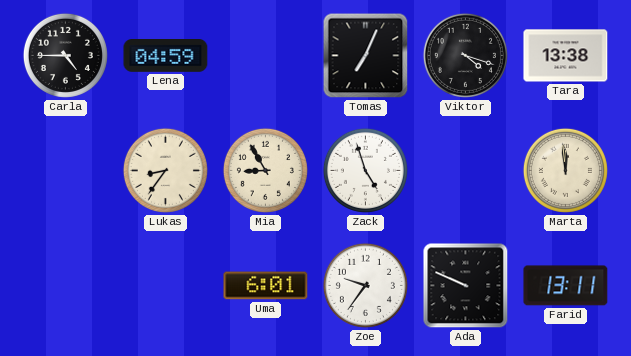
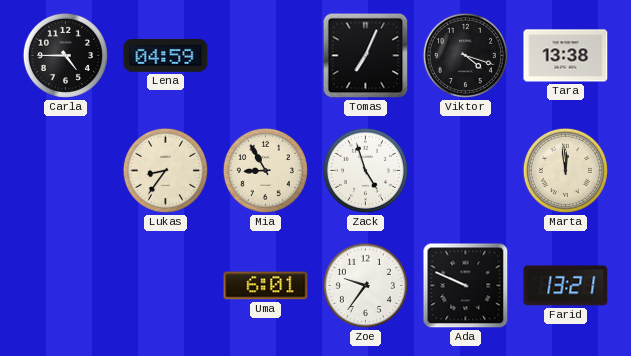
Farid: 13:11 -> 13:21
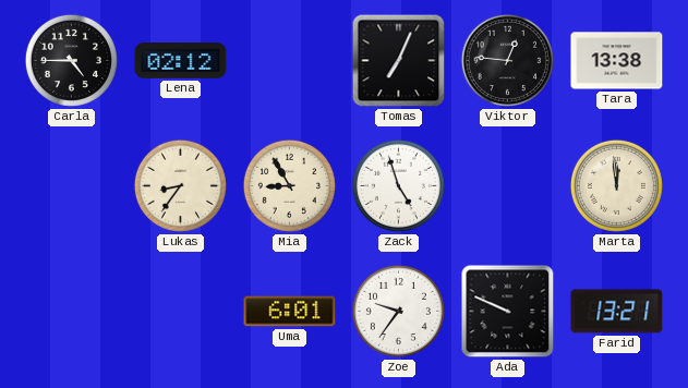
Lena: 04:59 -> 02:12
Viktor: 4:18 -> 12:46
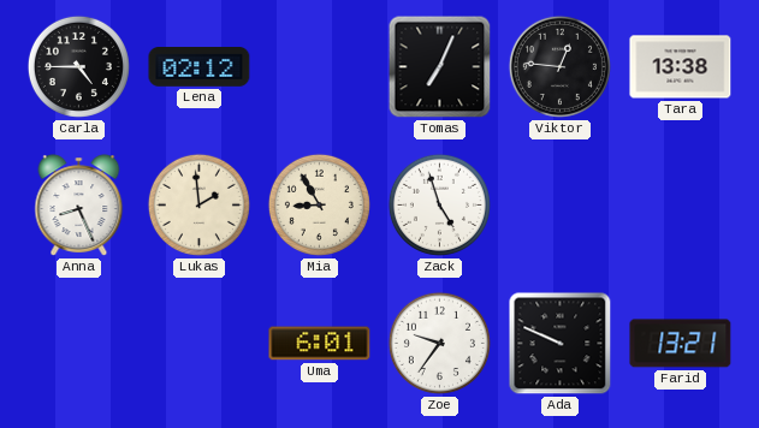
Anna: none -> 8:26
Lukas: 8:36 -> 1:59
Marta: 11:59 -> none
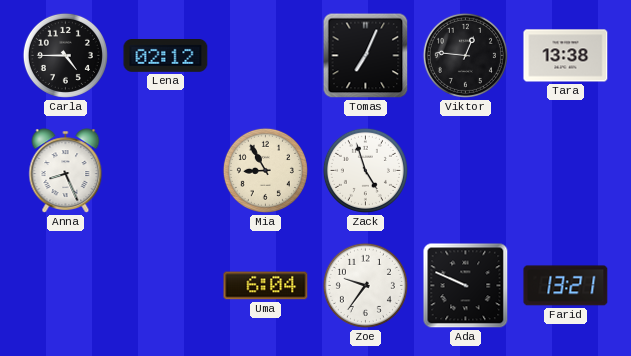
Lukas: 1:59 -> none
Uma: 6:01 -> 6:04
